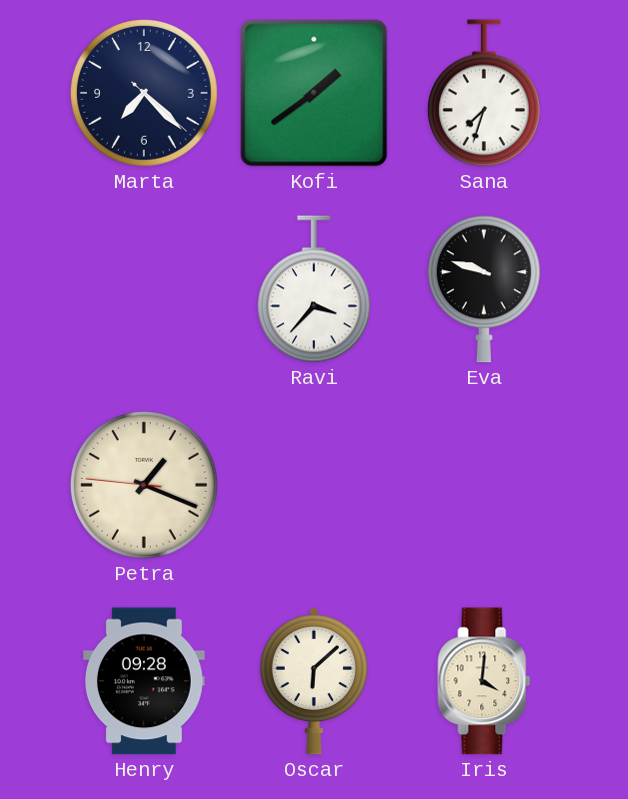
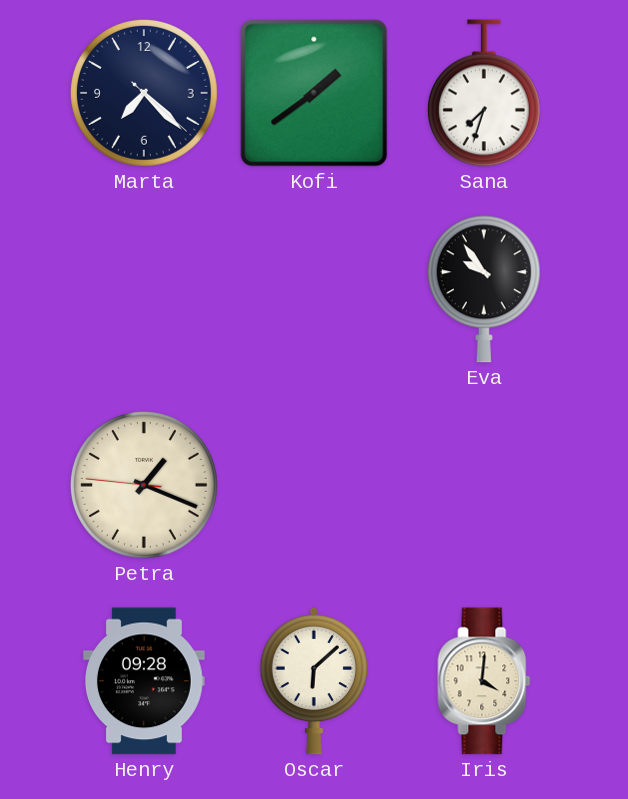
Ravi: 3:37 -> none
Eva: 9:48 -> 9:54
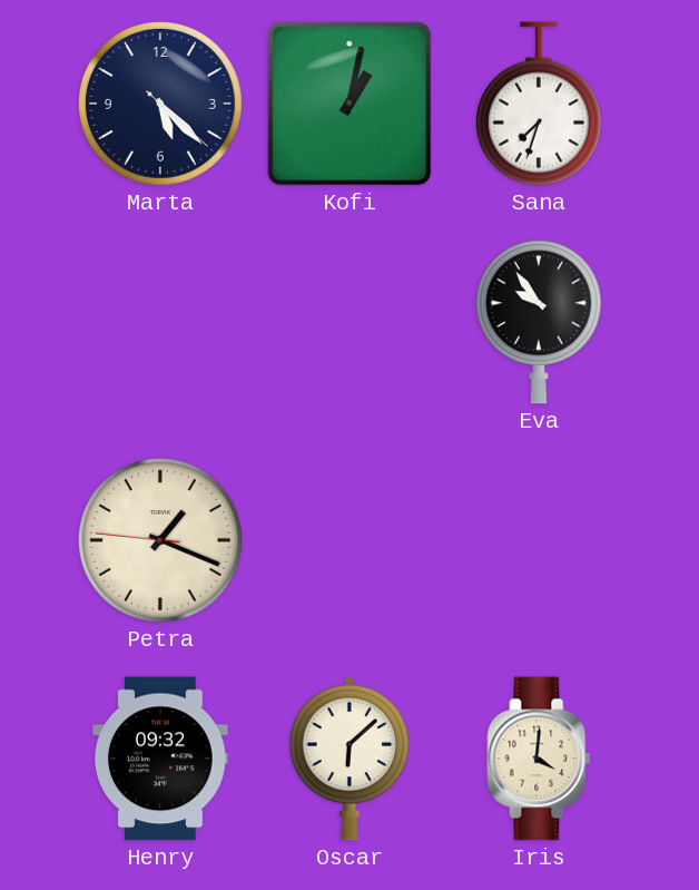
Marta: 7:22 -> 5:22
Kofi: 1:39 -> 1:02
Henry: 09:28 -> 09:32
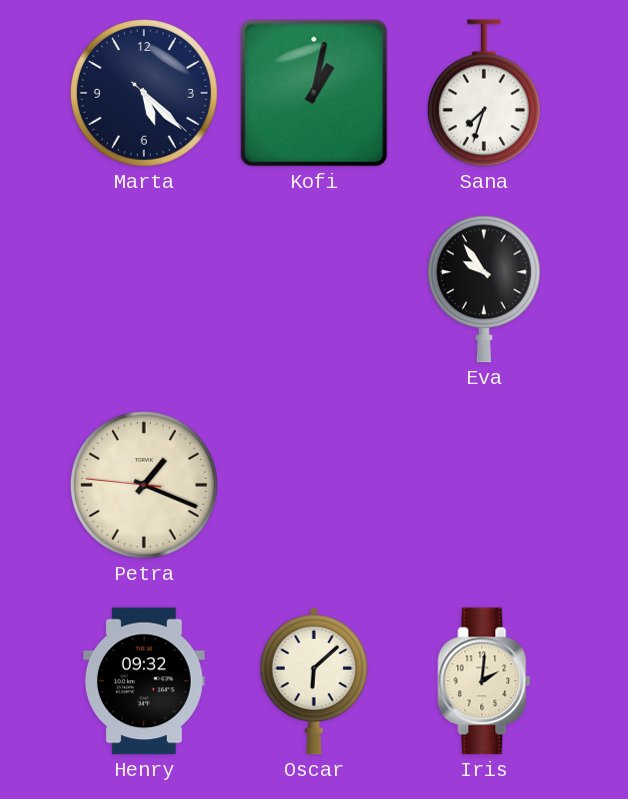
Iris: 4:01 -> 2:01
